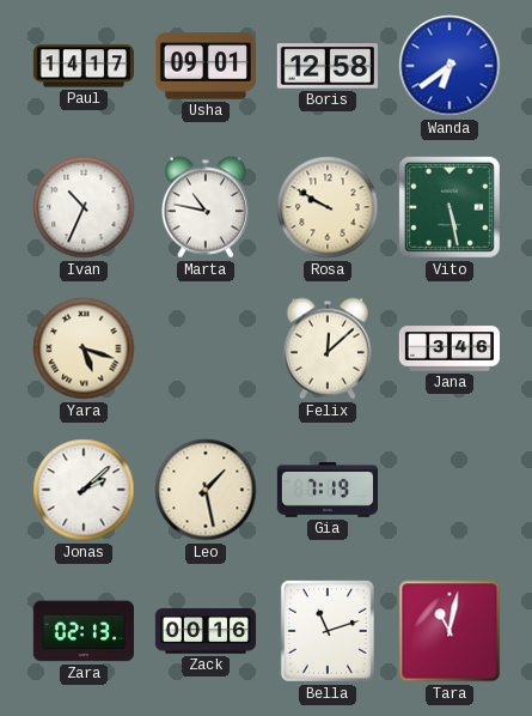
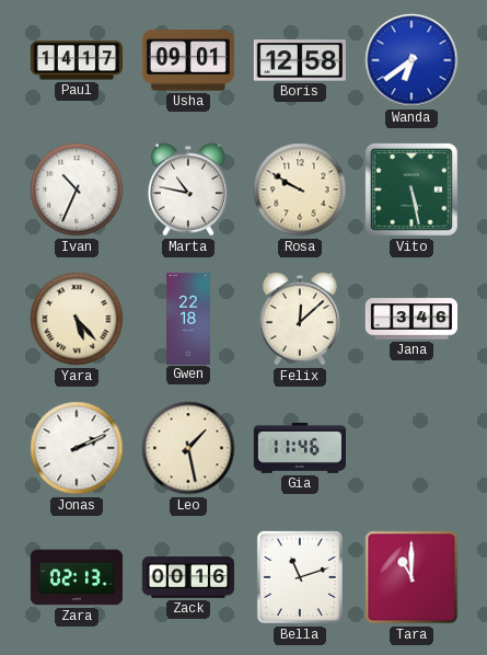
Yara: 5:18 -> 5:23
Gwen: none -> 22:18
Jonas: 2:08 -> 2:11
Gia: 7:19 -> 11:46
Tara: 11:02 -> 11:00
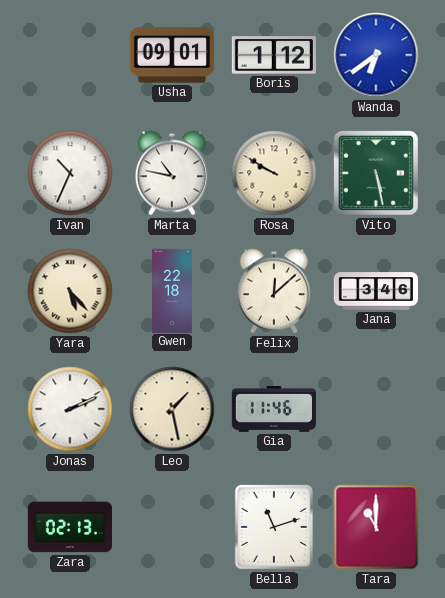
Paul: 14:17 -> none
Boris: 12:58 -> 1:12
Zack: 00:16 -> none
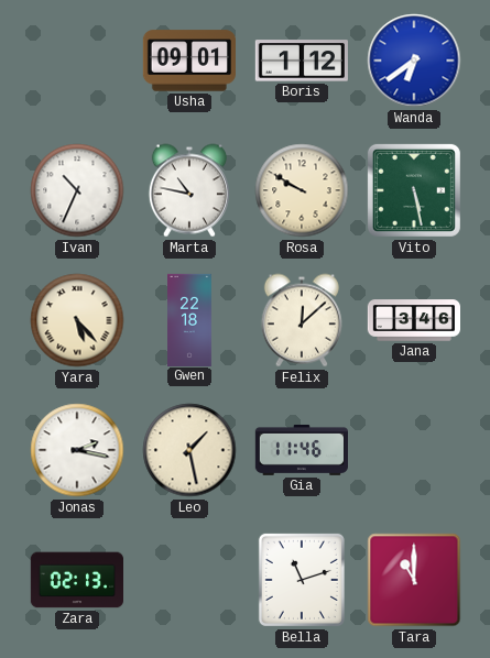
Jonas: 2:11 -> 2:17
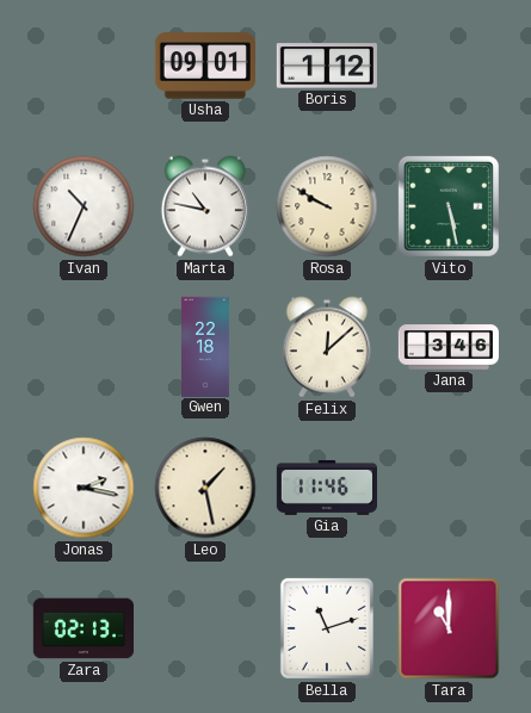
Wanda: 6:39 -> none
Yara: 5:23 -> none
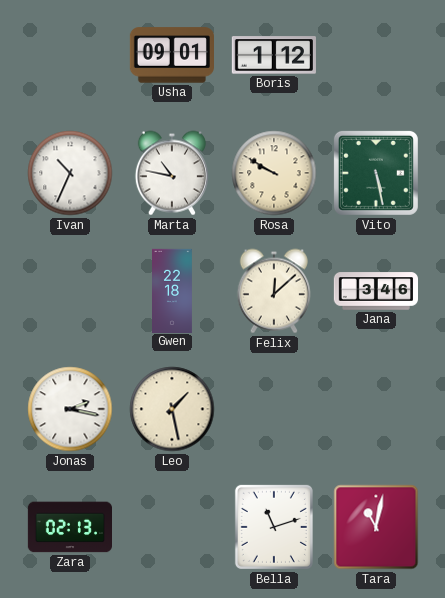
Gia: 11:46 -> none
Tara: 11:00 -> 11:02
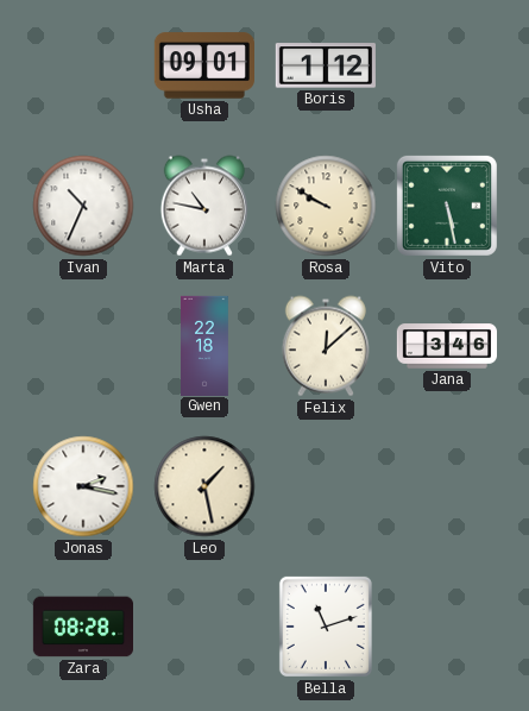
Zara: 02:13 -> 08:28
Tara: 11:02 -> none
